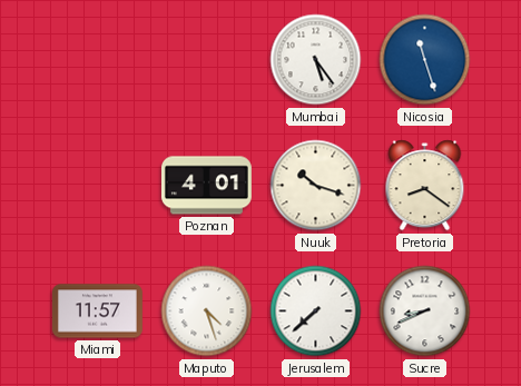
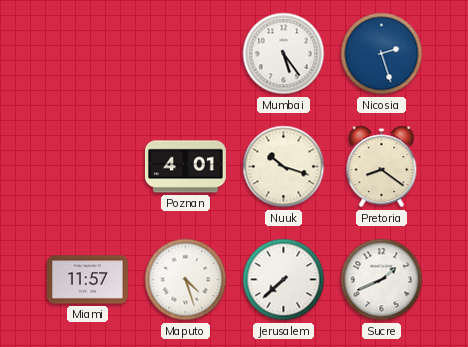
Nicosia: 11:27 -> 2:27
Sucre: 8:41 -> 1:41
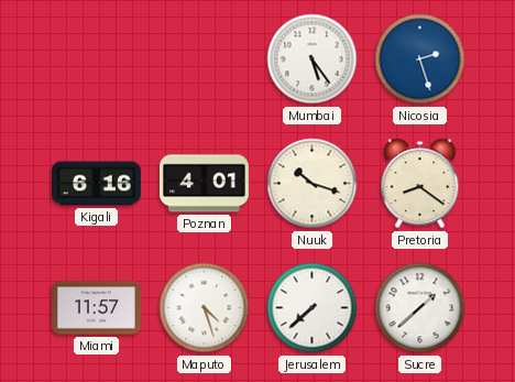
Kigali: none -> 6:16
Sucre: 1:41 -> 1:38
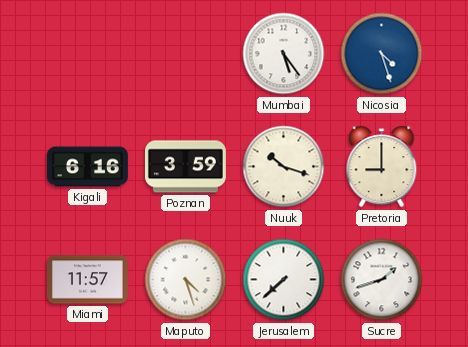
Nicosia: 2:27 -> 4:27
Poznan: 4:01 -> 3:59
Pretoria: 8:21 -> 9:00
Sucre: 1:38 -> 1:42
